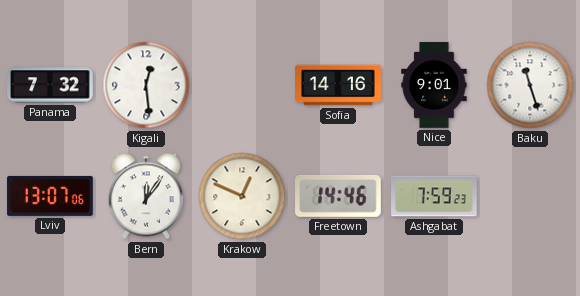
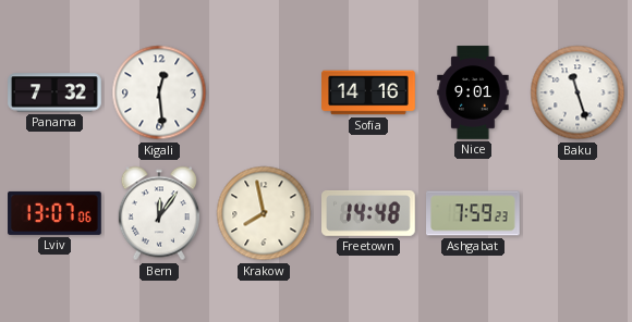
Krakow: 12:49 -> 7:58
Freetown: 14:46 -> 14:48
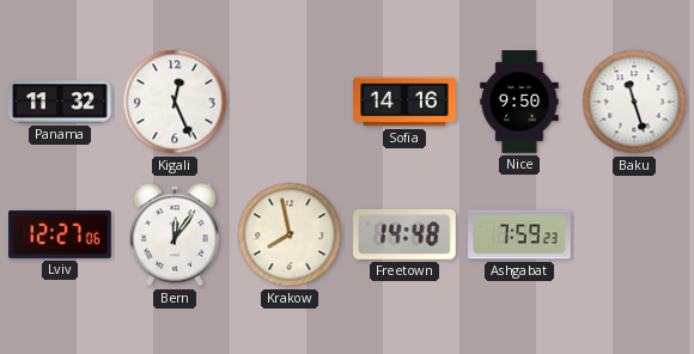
Panama: 7:32 -> 11:32
Kigali: 12:29 -> 12:26
Nice: 9:01 -> 9:50
Lviv: 13:07 -> 12:27
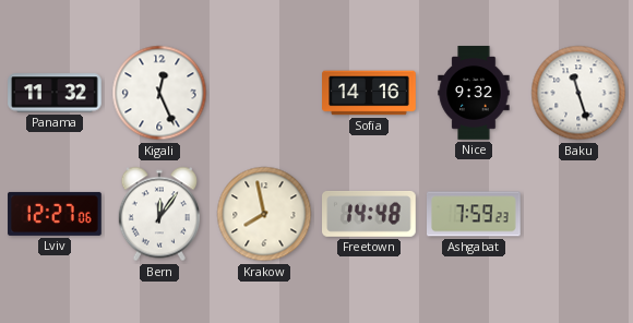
Nice: 9:50 -> 9:32
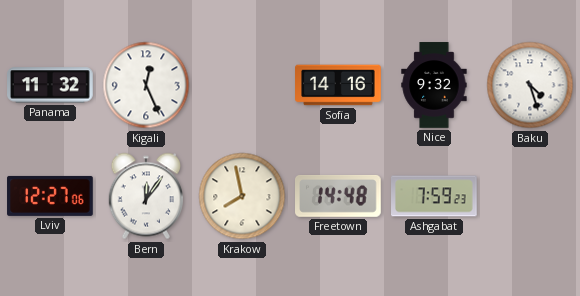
Baku: 11:27 -> 4:27
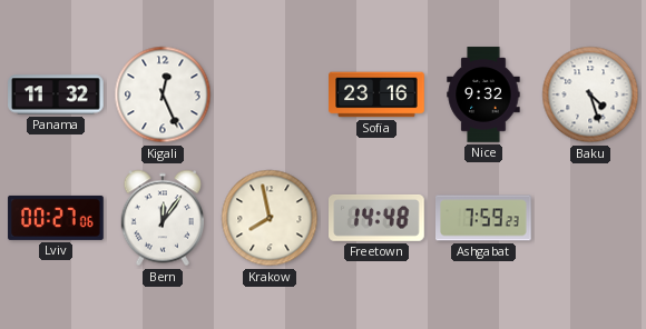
Sofia: 14:16 -> 23:16
Lviv: 12:27 -> 00:27
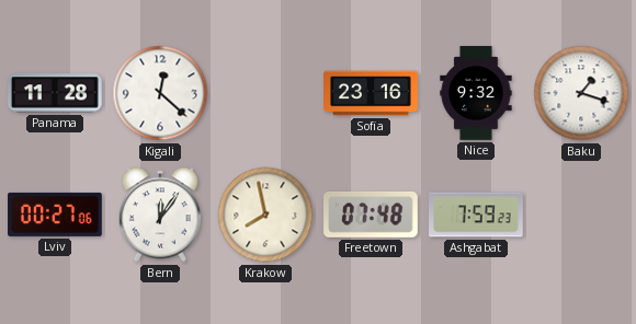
Panama: 11:32 -> 11:28
Kigali: 12:26 -> 12:22
Baku: 4:27 -> 1:18
Freetown: 14:48 -> 07:48
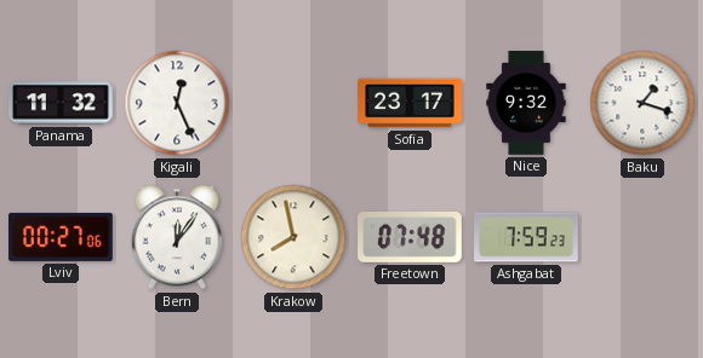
Panama: 11:28 -> 11:32
Kigali: 12:22 -> 12:26
Sofia: 23:16 -> 23:17
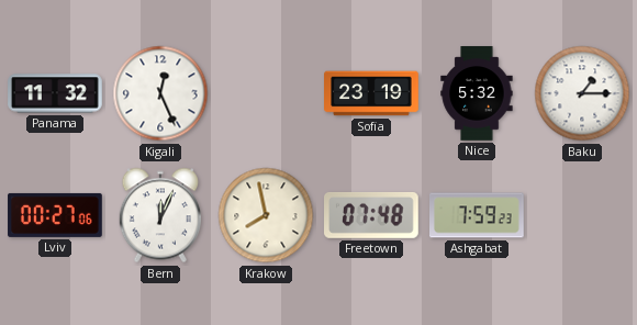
Sofia: 23:17 -> 23:19
Nice: 9:32 -> 5:32
Baku: 1:18 -> 1:15
Bern: 12:06 -> 12:04
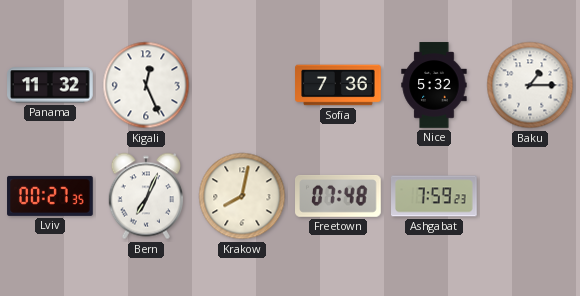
Sofia: 23:19 -> 7:36
Lviv: 00:27:06 -> 00:27:35
Bern: 12:04 -> 7:04
Krakow: 7:58 -> 8:02
